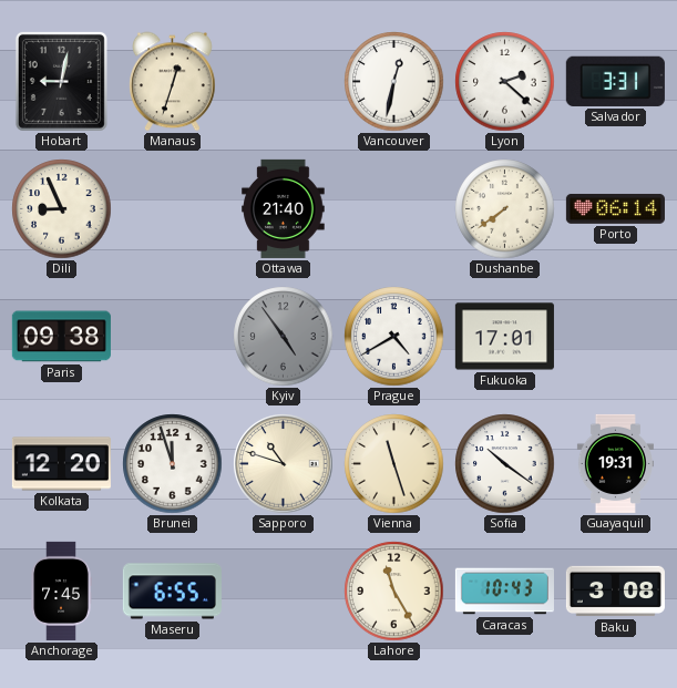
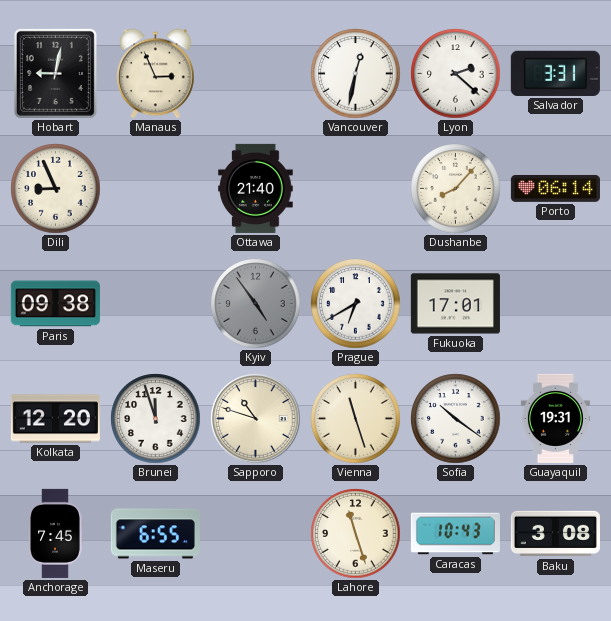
Manaus: 12:33 -> 2:56
Dushanbe: 7:39 -> 8:07
Prague: 4:40 -> 6:40
Lahore: 11:25 -> 11:27
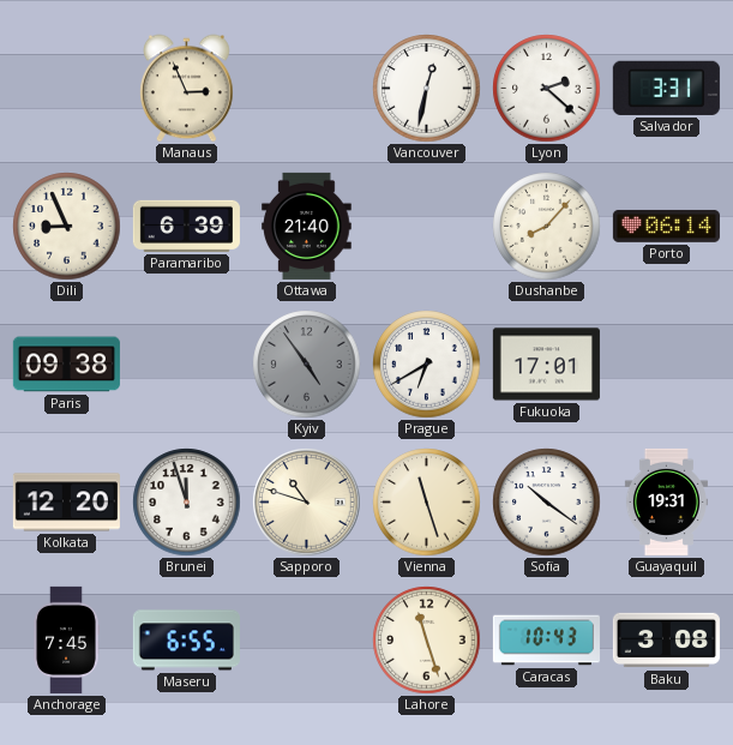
Hobart: 9:02 -> none
Paramaribo: none -> 6:39
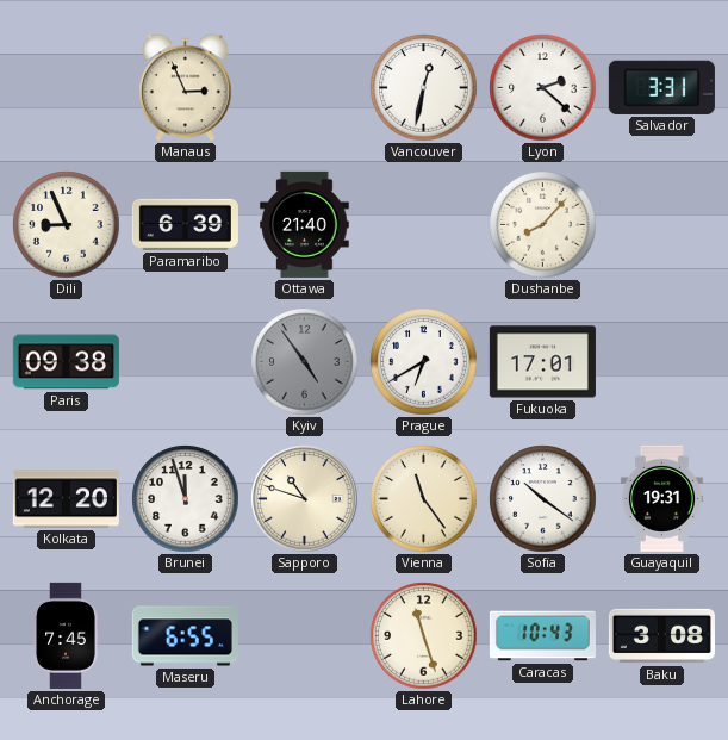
Porto: 06:14 -> none
Vienna: 11:27 -> 11:24
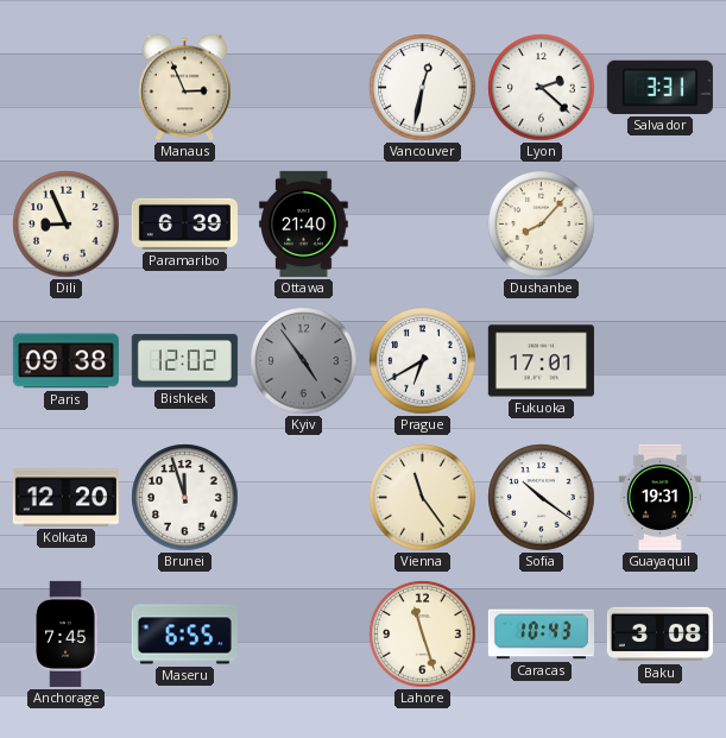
Bishkek: none -> 12:02
Sapporo: 10:48 -> none
